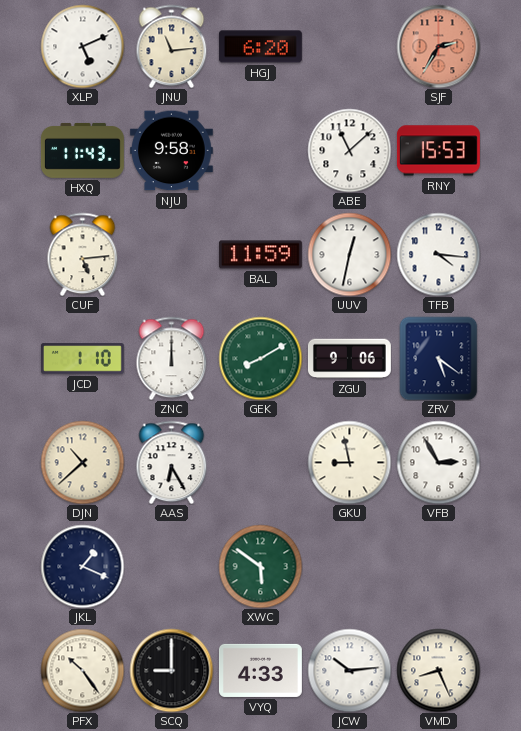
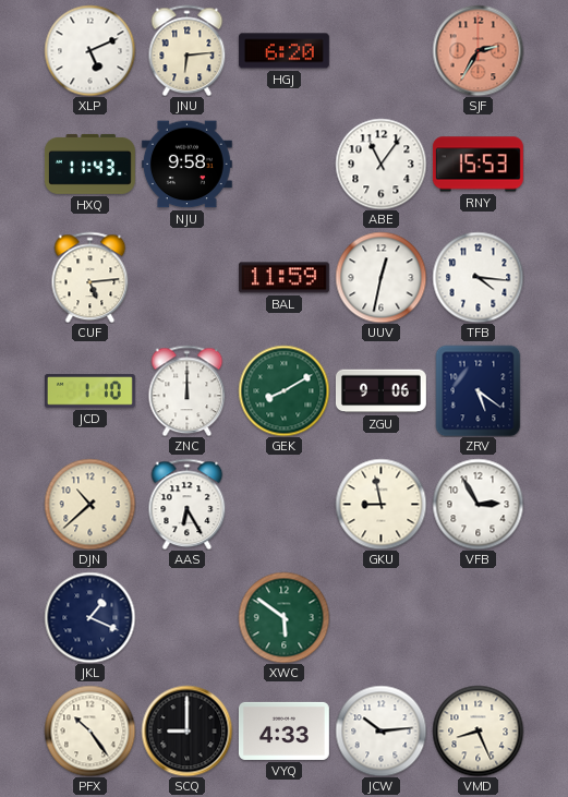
JNU: 11:14 -> 6:14
ABE: 11:08 -> 11:06
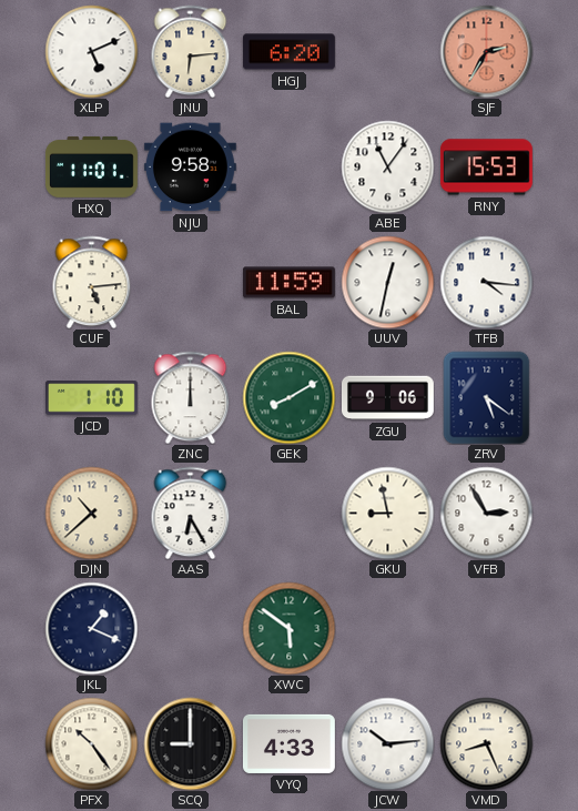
HXQ: 11:43 -> 11:01
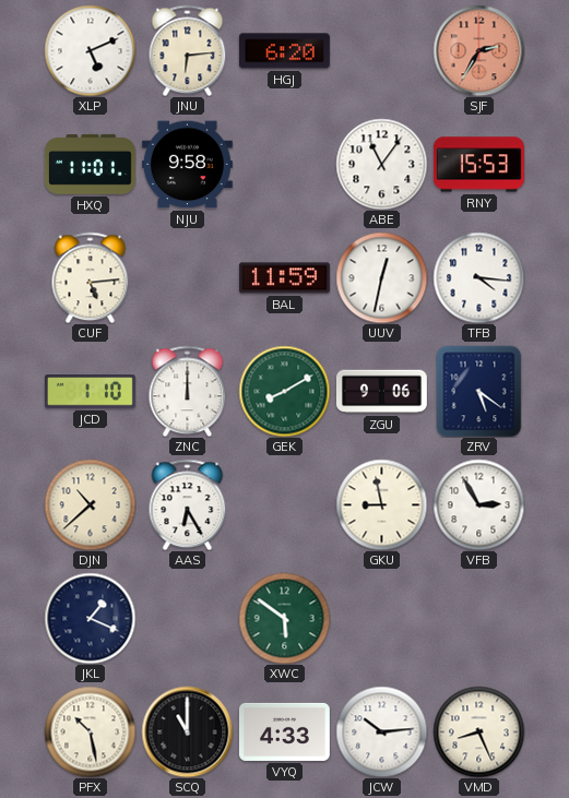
PFX: 10:24 -> 10:28
SCQ: 9:00 -> 11:00
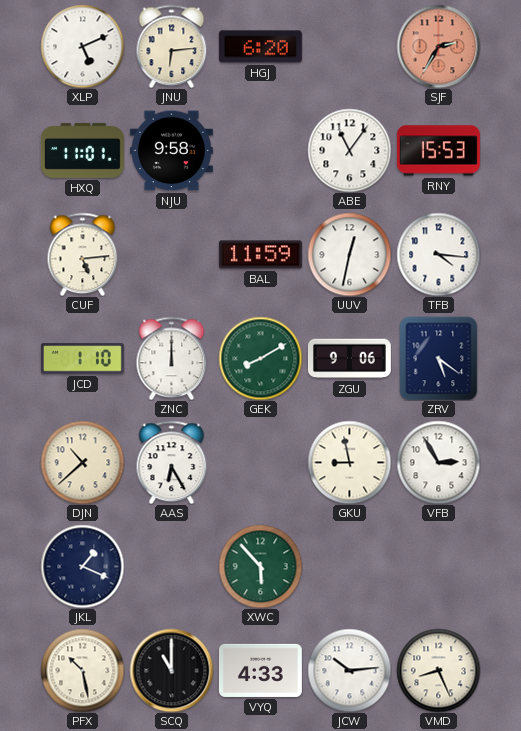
XWC: 5:51 -> 5:53
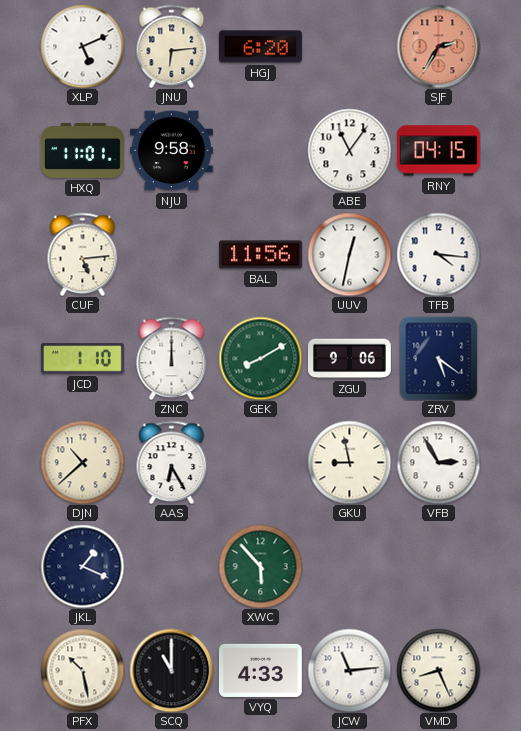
RNY: 15:53 -> 04:15
BAL: 11:59 -> 11:56
JCW: 10:14 -> 11:14
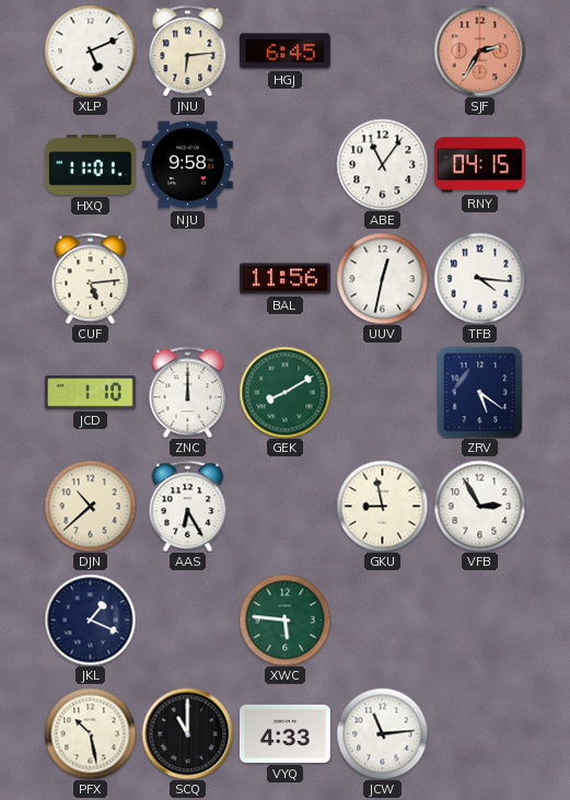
HGJ: 6:20 -> 6:45
ZGU: 9:06 -> none
XWC: 5:53 -> 5:46
VMD: 8:26 -> none
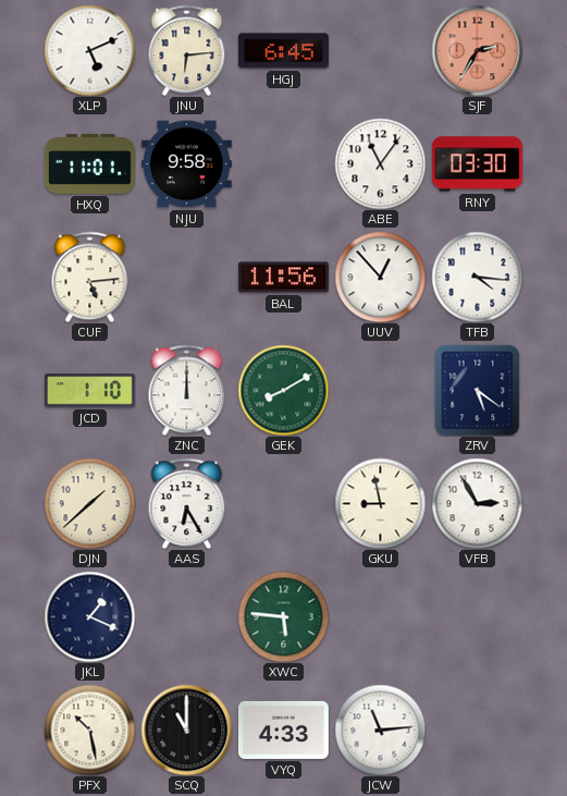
RNY: 04:15 -> 03:30
UUV: 12:32 -> 12:53
DJN: 10:38 -> 1:38
